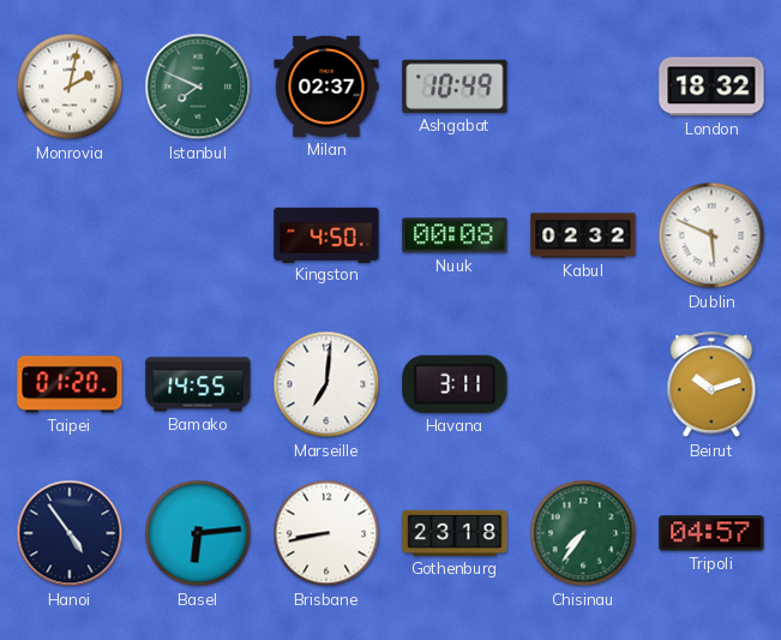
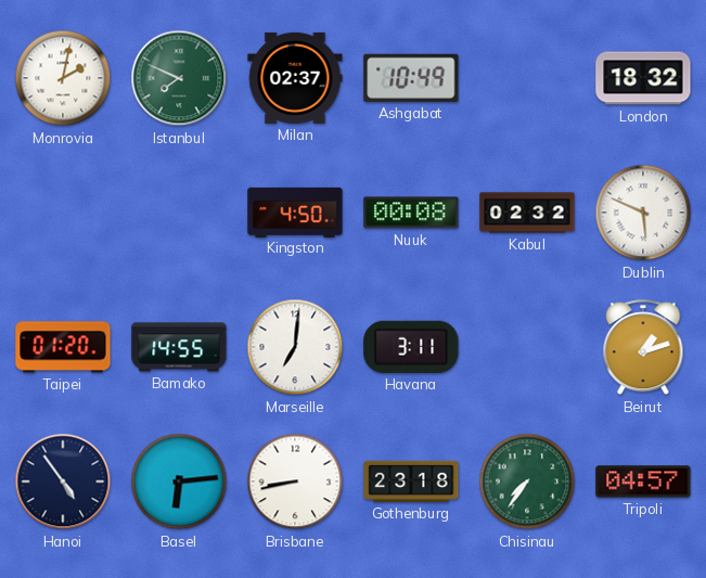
Beirut: 10:12 -> 1:12
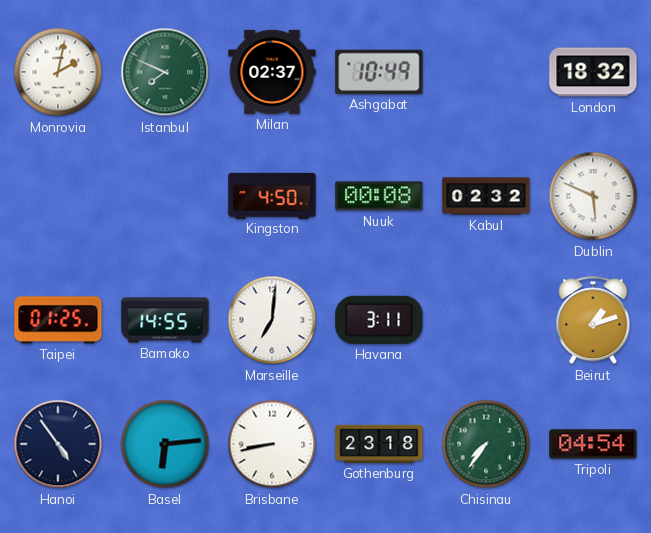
Taipei: 01:20 -> 01:25
Tripoli: 04:57 -> 04:54
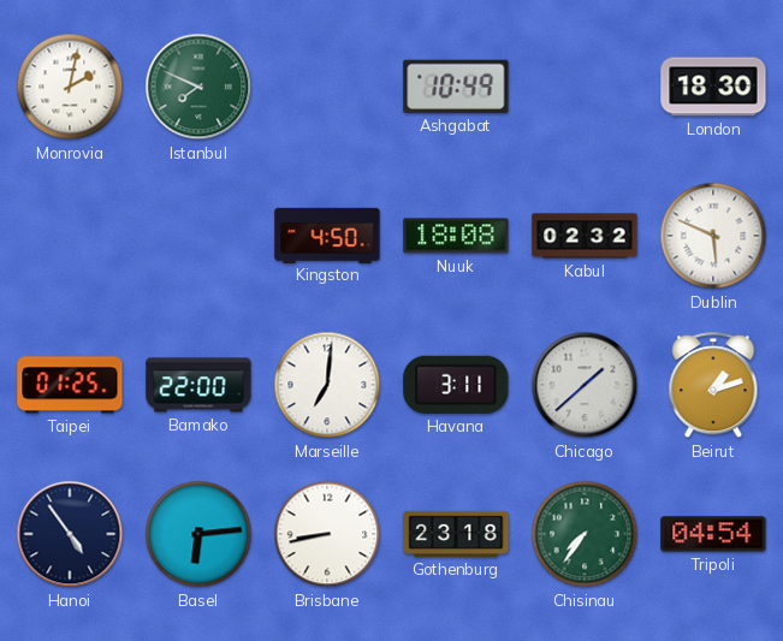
Milan: 02:37 -> none
London: 18:32 -> 18:30
Nuuk: 00:08 -> 18:08
Bamako: 14:55 -> 22:00
Chicago: none -> 1:38
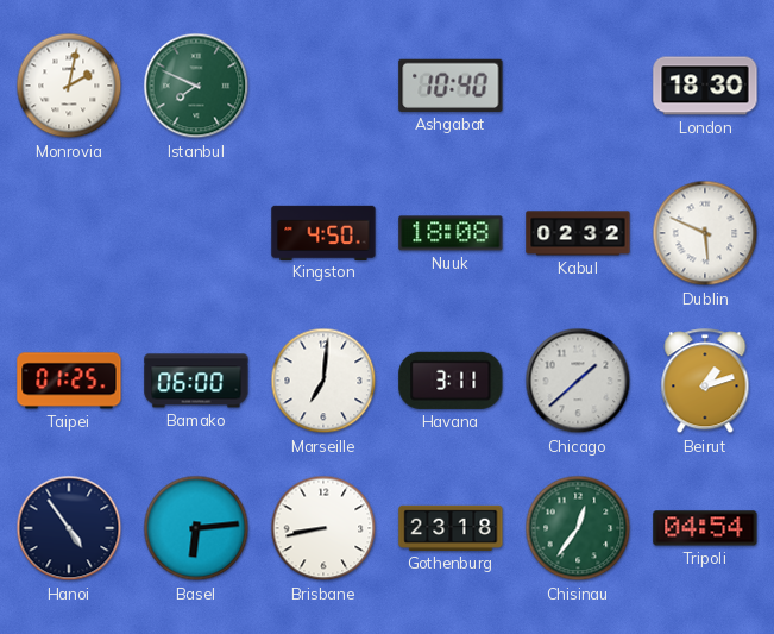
Ashgabat: 10:49 -> 10:40
Bamako: 22:00 -> 06:00
Chisinau: 7:36 -> 12:36
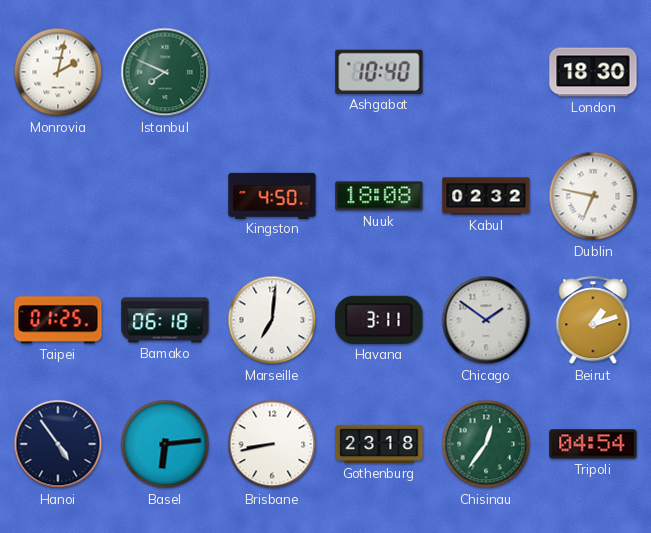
Dublin: 5:49 -> 6:47
Bamako: 06:00 -> 06:18
Chicago: 1:38 -> 1:51
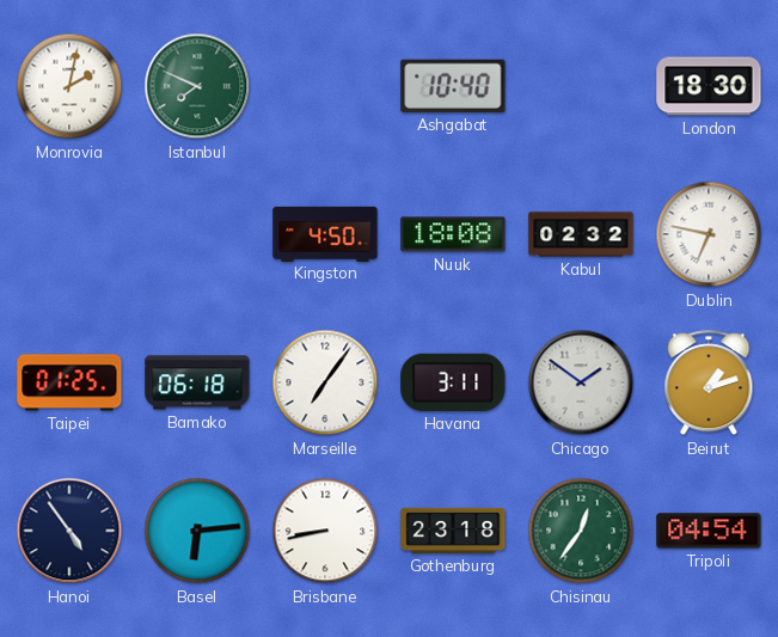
Marseille: 7:01 -> 7:06
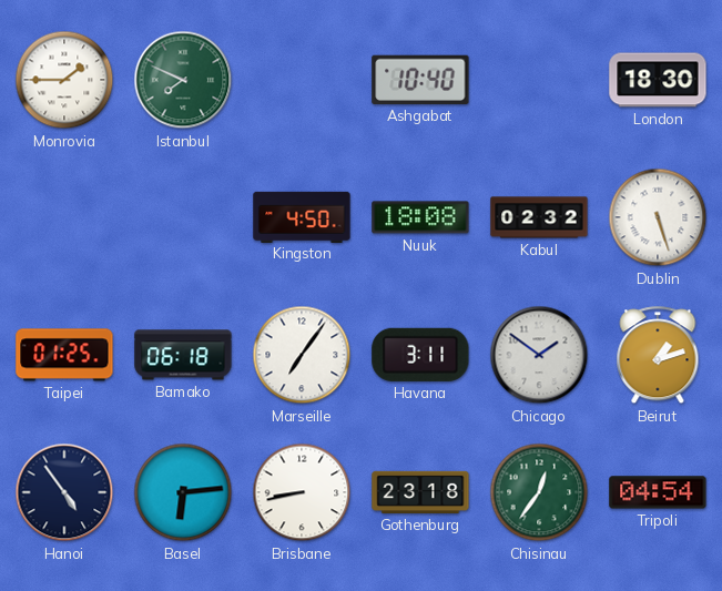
Monrovia: 2:02 -> 1:45
Dublin: 6:47 -> 5:27
